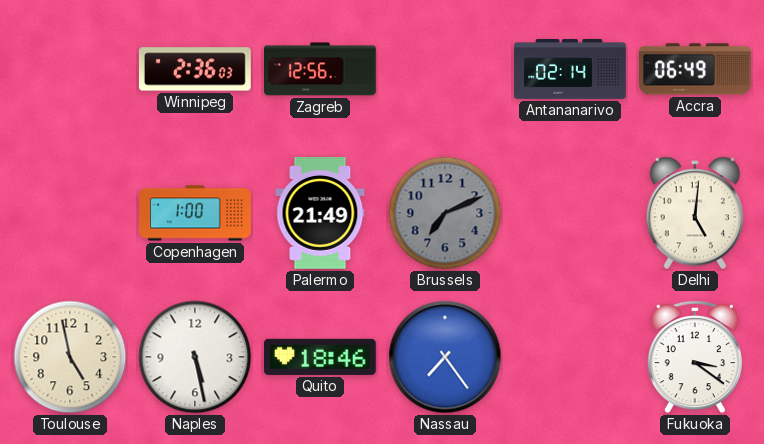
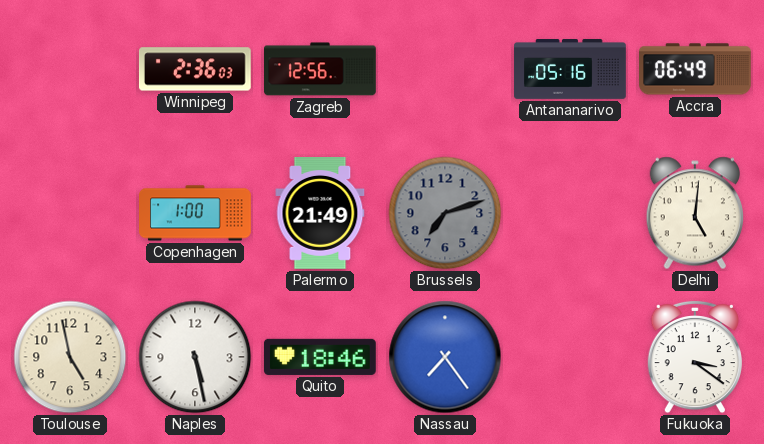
Antananarivo: 02:14 -> 05:16
Brussels: 7:11 -> 7:12
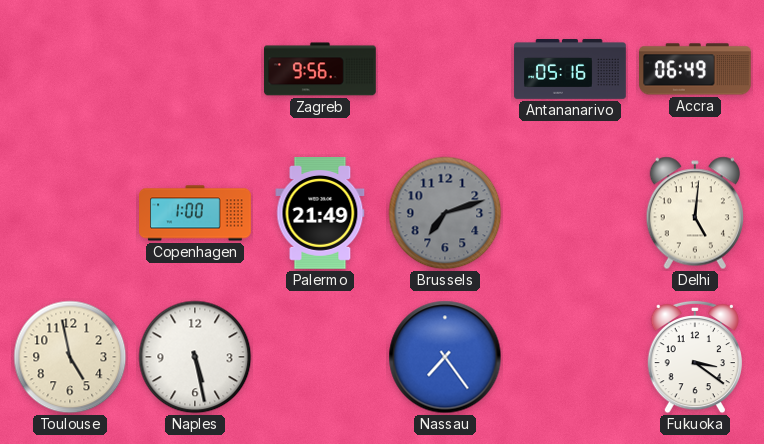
Winnipeg: 2:36 -> none
Zagreb: 12:56 -> 9:56
Quito: 18:46 -> none
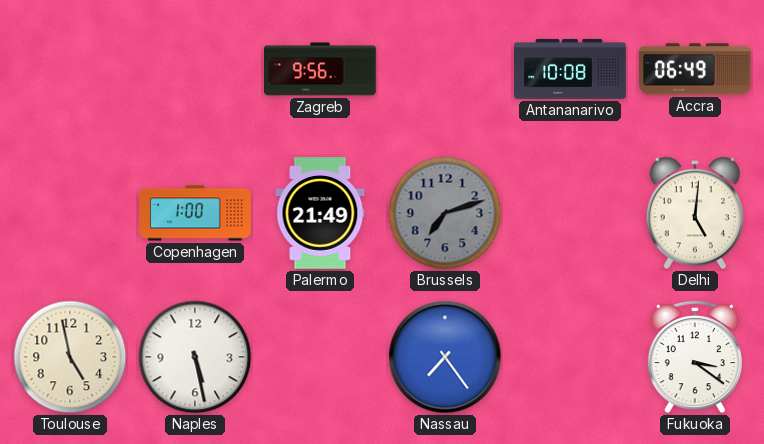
Antananarivo: 05:16 -> 10:08
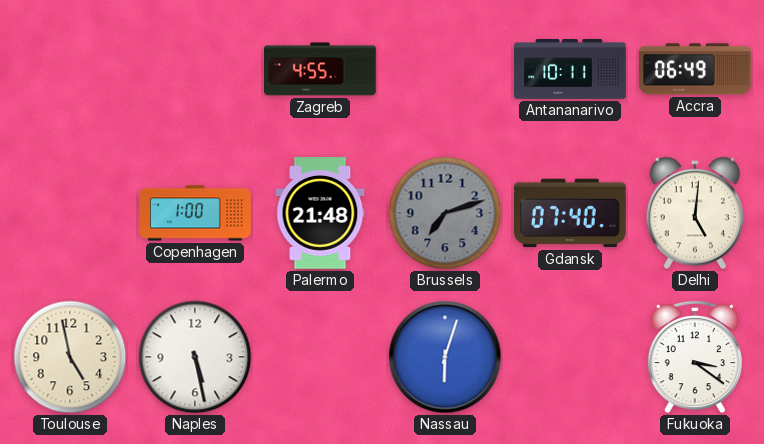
Zagreb: 9:56 -> 4:55
Antananarivo: 10:08 -> 10:11
Palermo: 21:49 -> 21:48
Gdansk: none -> 07:40
Nassau: 7:24 -> 6:03
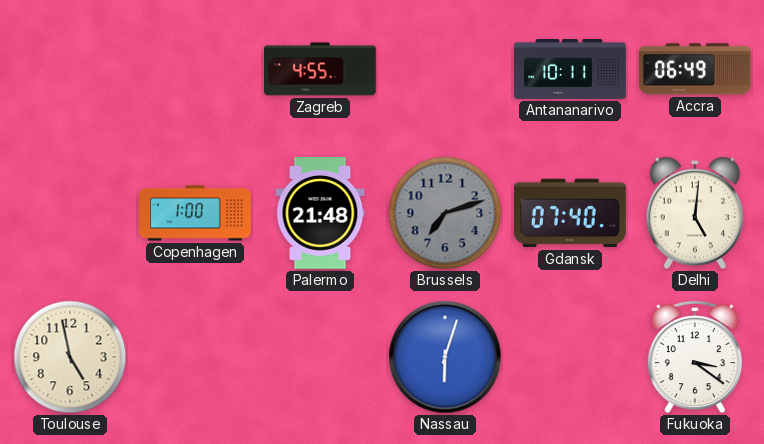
Naples: 5:28 -> none
